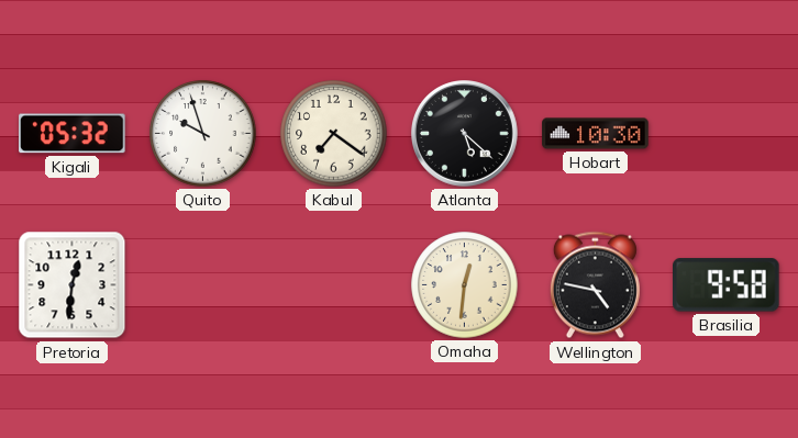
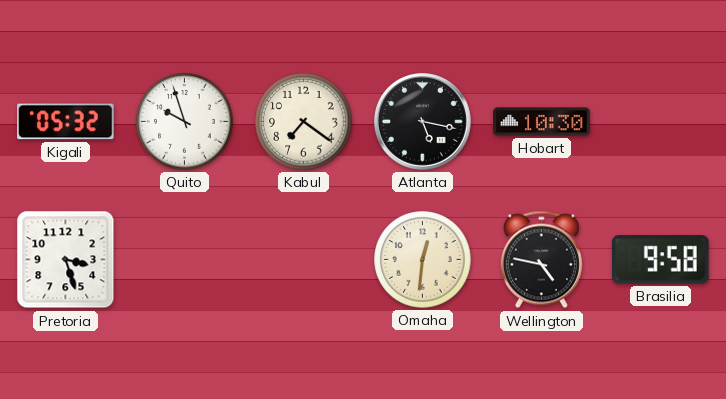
Atlanta: 5:22 -> 5:17
Pretoria: 12:31 -> 3:27
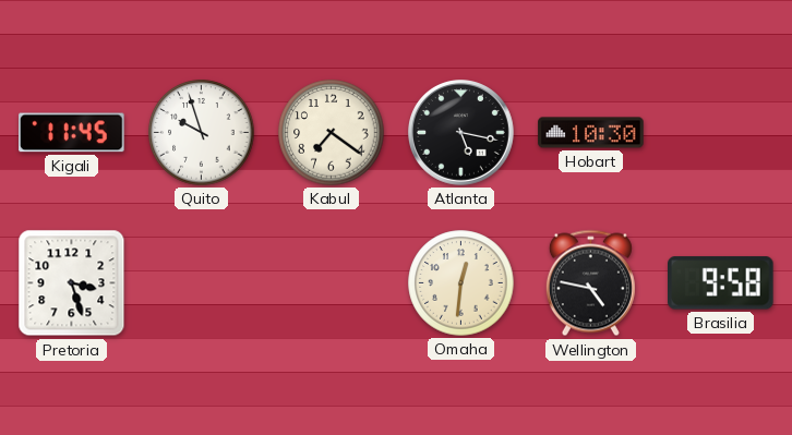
Kigali: 05:32 -> 11:45
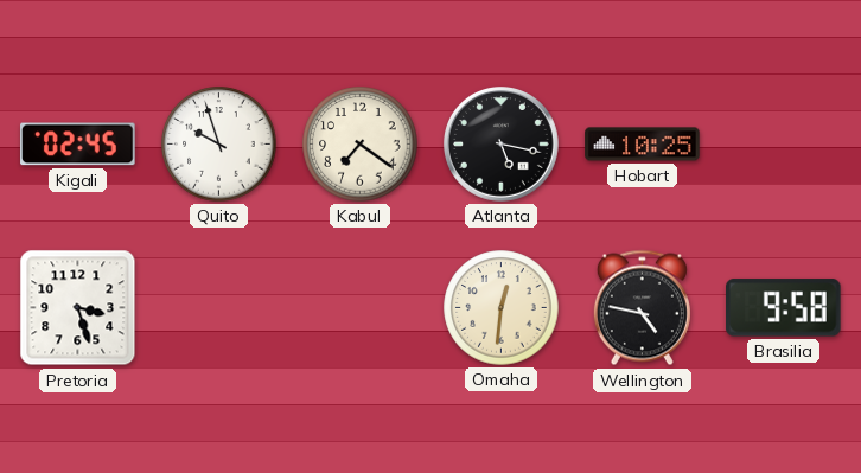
Kigali: 11:45 -> 02:45
Hobart: 10:30 -> 10:25
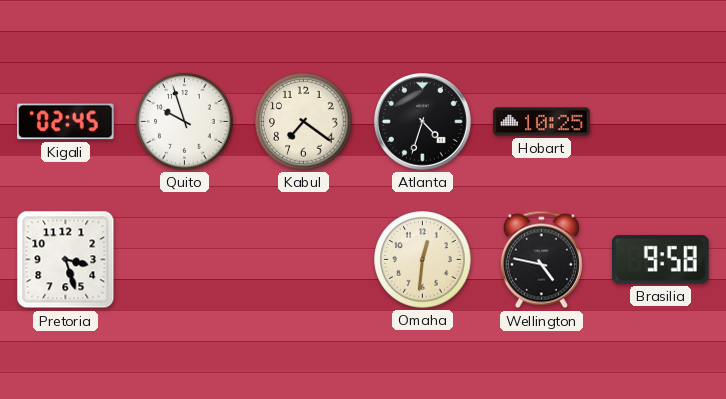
Atlanta: 5:17 -> 4:33
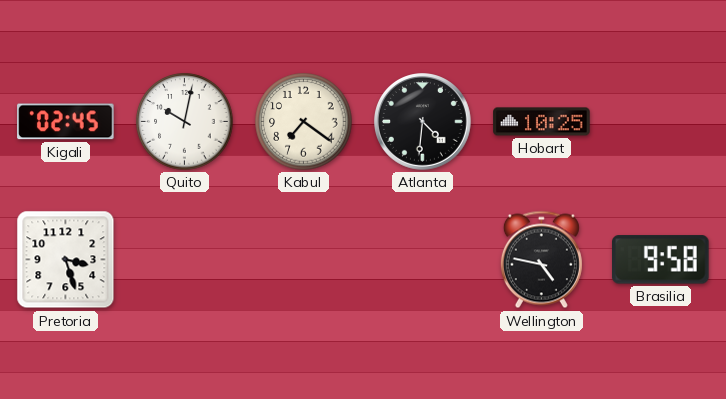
Quito: 9:57 -> 10:02
Atlanta: 4:33 -> 4:31
Omaha: 12:31 -> none
